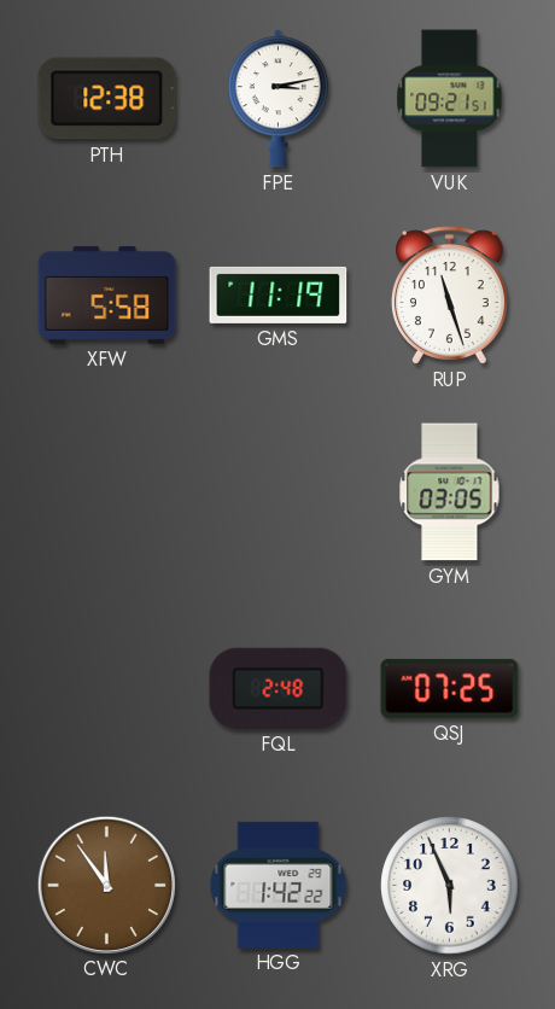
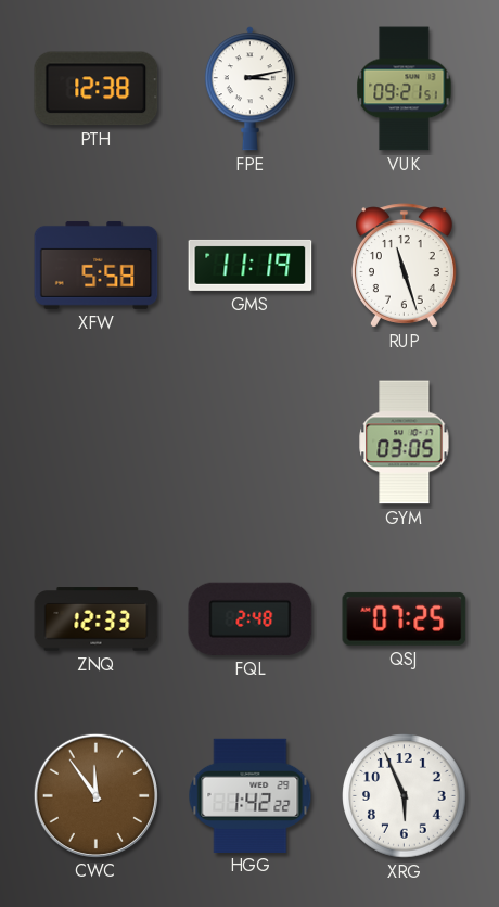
ZNQ: none -> 12:33
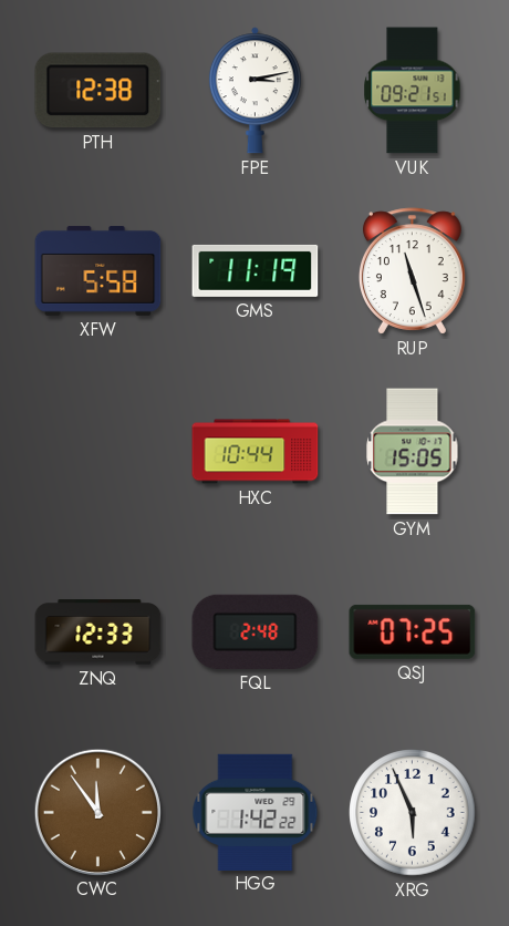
HXC: none -> 10:44
GYM: 03:05 -> 15:05
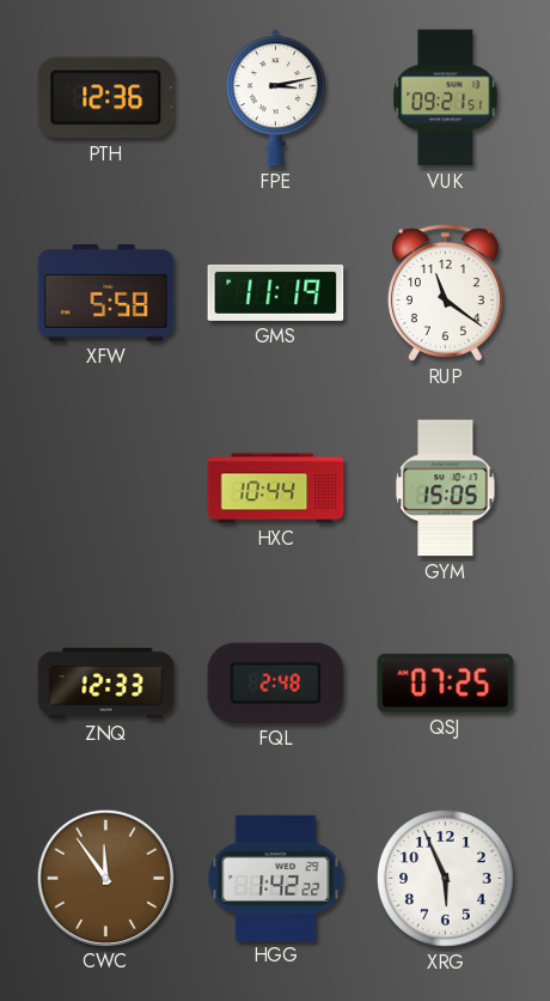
PTH: 12:38 -> 12:36
RUP: 11:27 -> 11:21
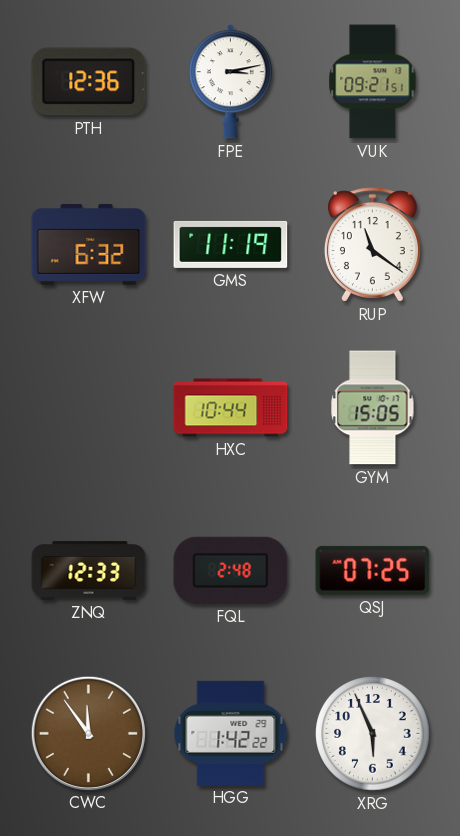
XFW: 5:58 -> 6:32
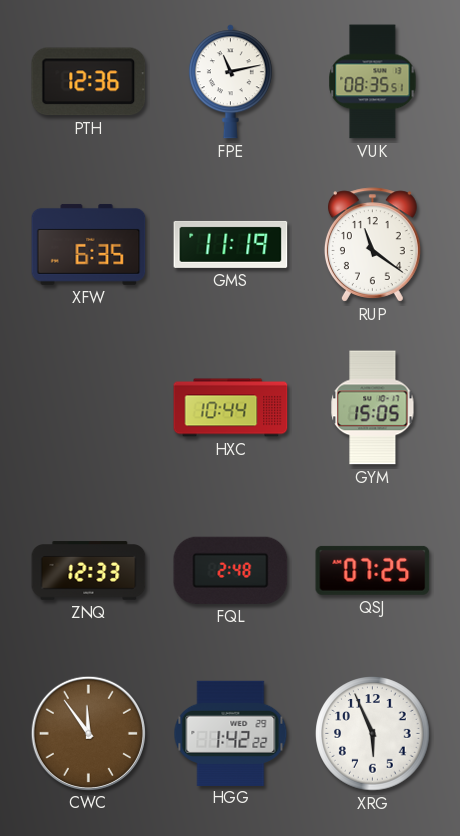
FPE: 3:13 -> 11:13
VUK: 09:21 -> 08:35
XFW: 6:32 -> 6:35
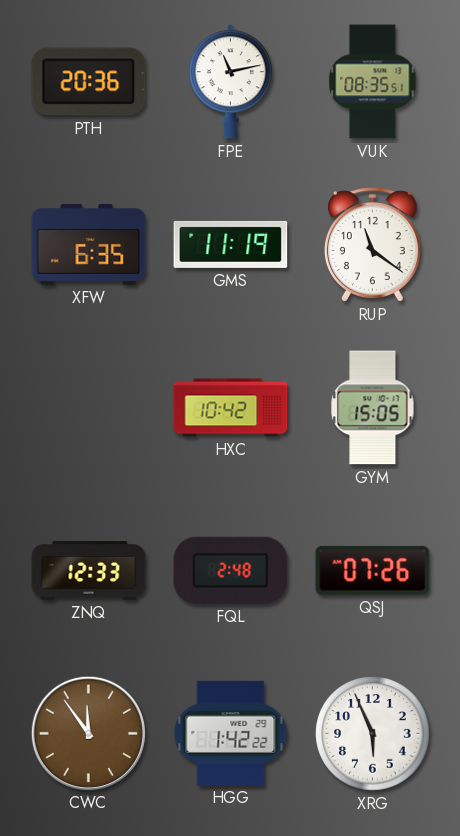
PTH: 12:36 -> 20:36
HXC: 10:44 -> 10:42
QSJ: 07:25 -> 07:26
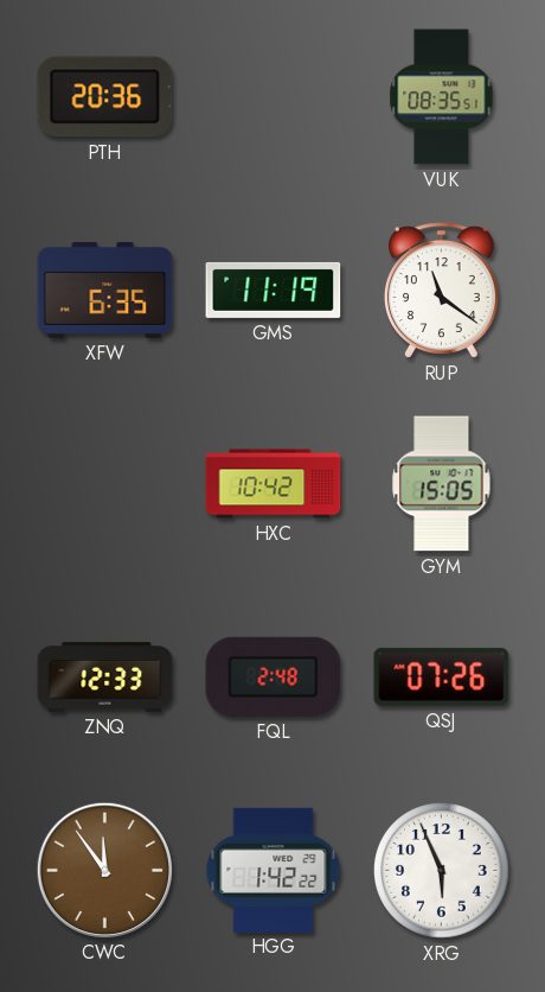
FPE: 11:13 -> none
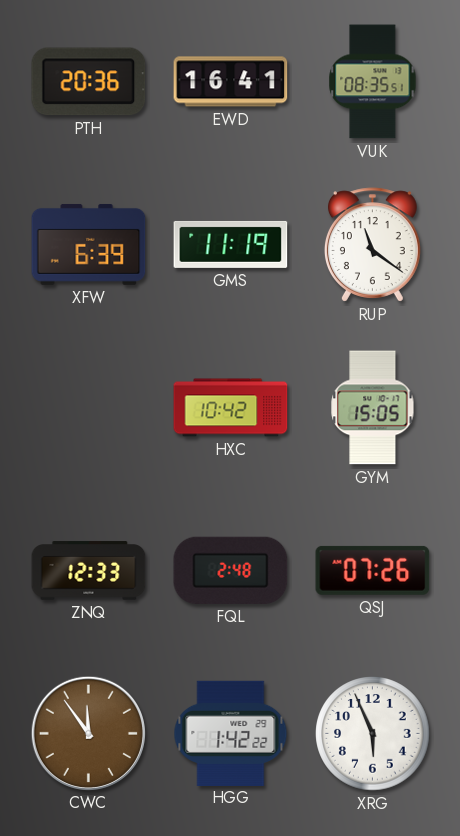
EWD: none -> 16:41
XFW: 6:35 -> 6:39
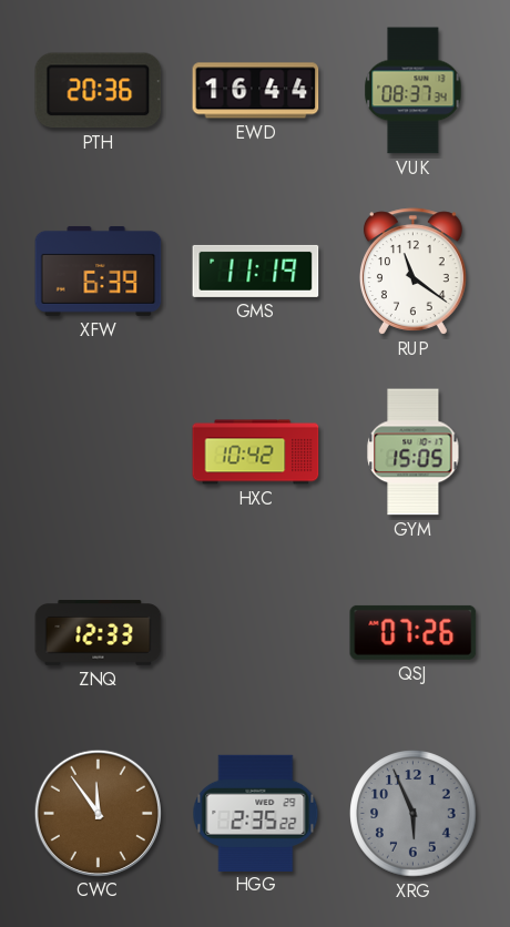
EWD: 16:41 -> 16:44
VUK: 08:35 -> 08:37
FQL: 2:48 -> none
HGG: 1:42 -> 2:35
XRG dial: white -> grey
